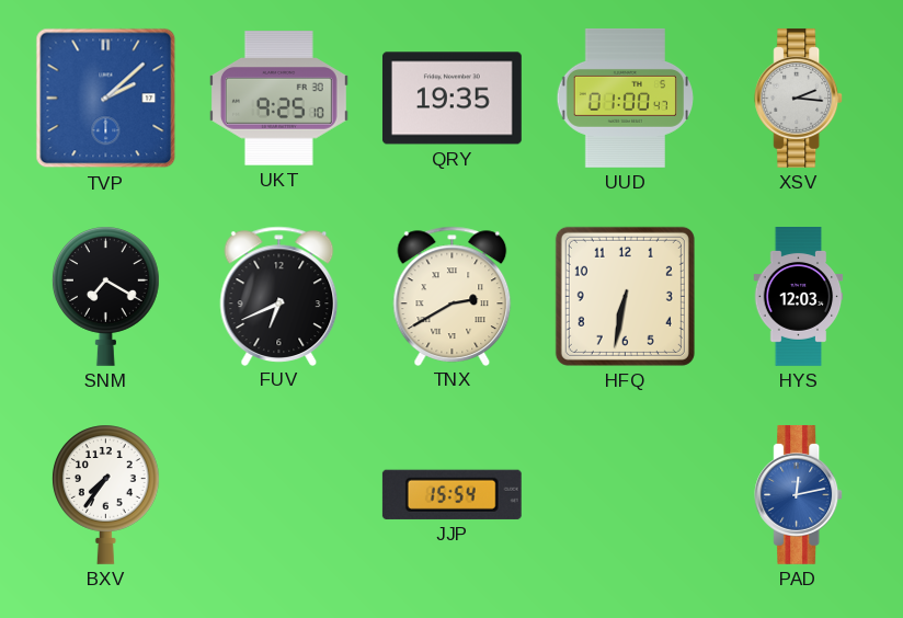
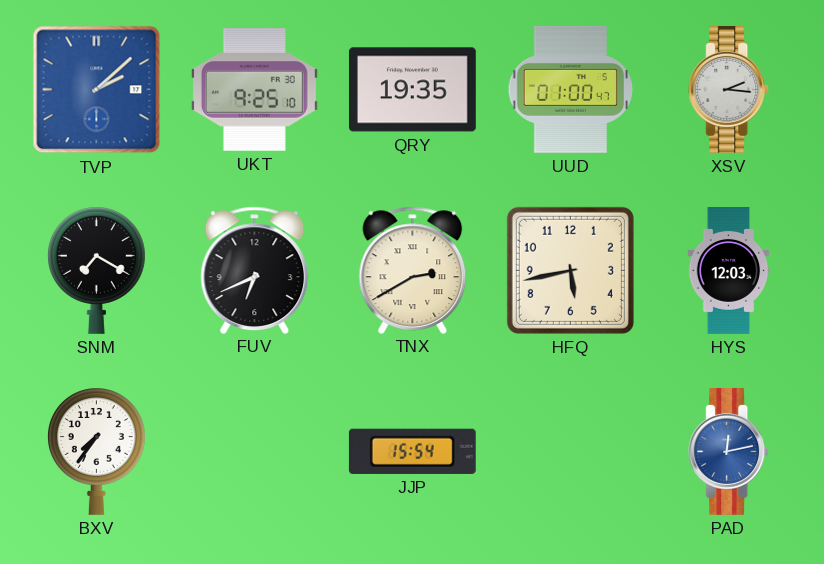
HFQ: 6:32 -> 5:43
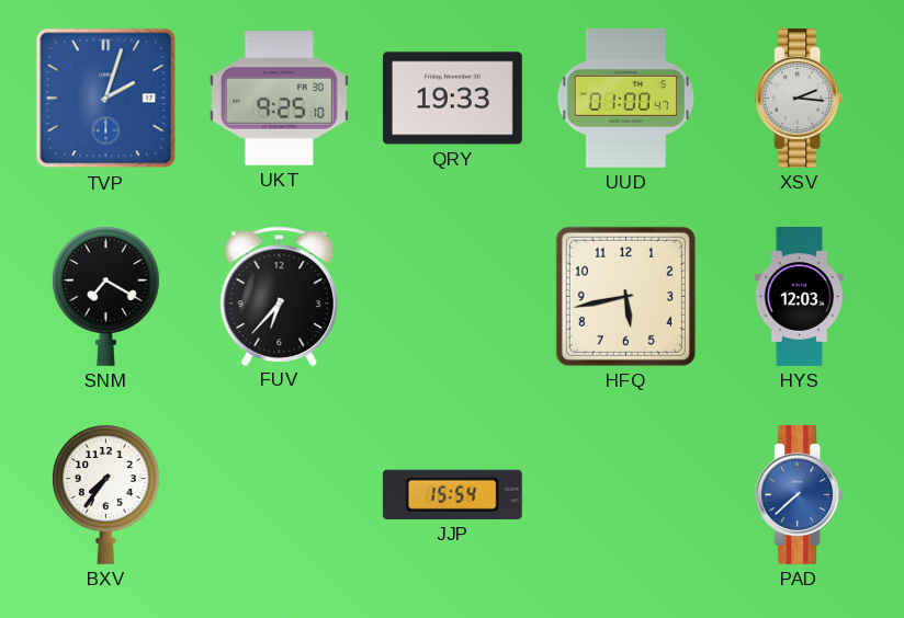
TVP: 2:08 -> 2:03
QRY: 19:35 -> 19:33
FUV: 6:41 -> 6:37
TNX: 2:40 -> none
PAD: 12:13 -> 7:38
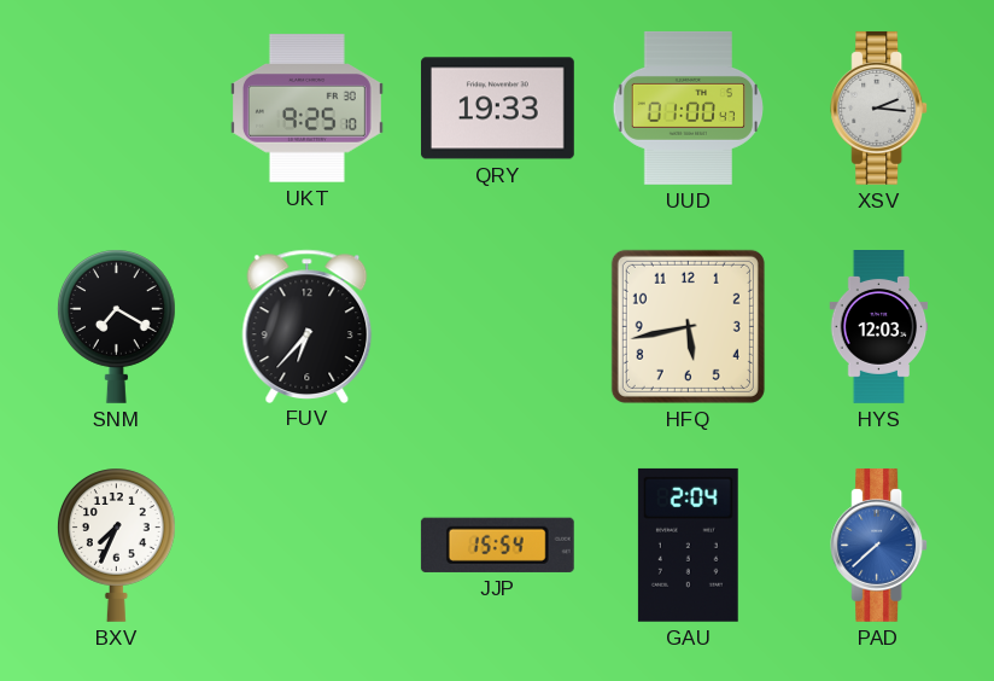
TVP: 2:03 -> none
BXV: 7:36 -> 7:34
GAU: none -> 2:04
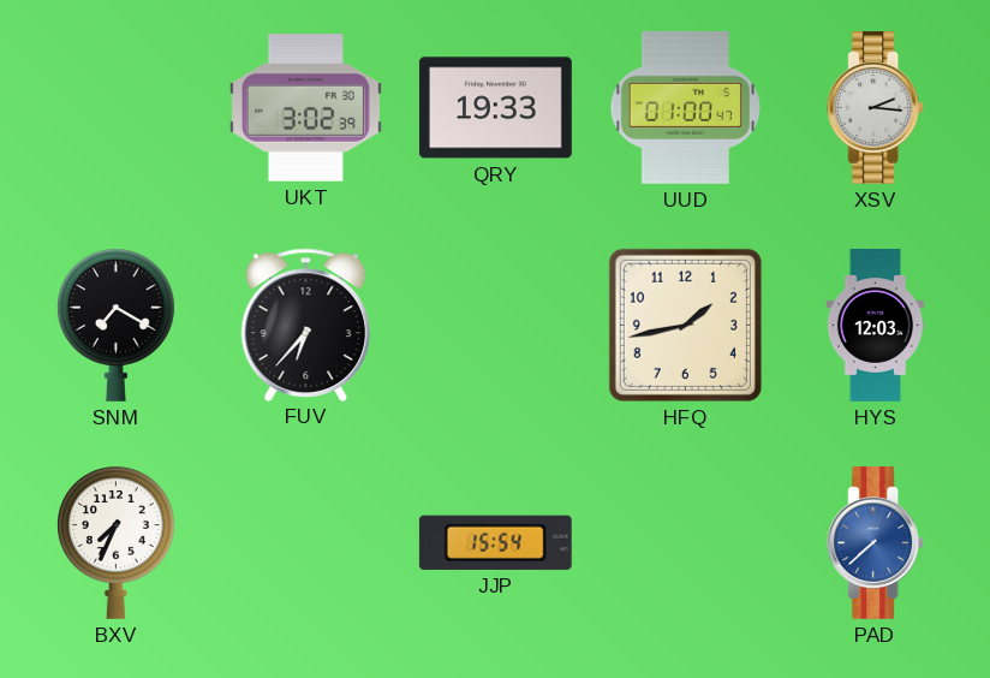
UKT: 9:25 -> 3:02
HFQ: 5:43 -> 1:43
GAU: 2:04 -> none
